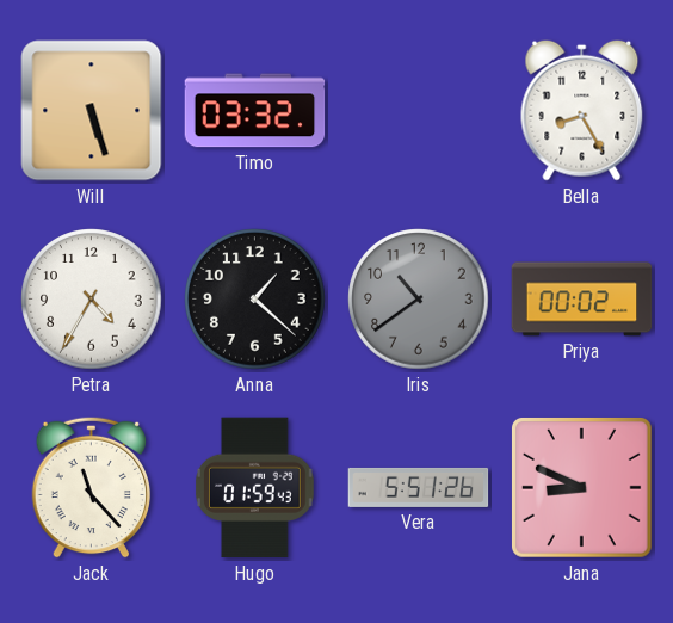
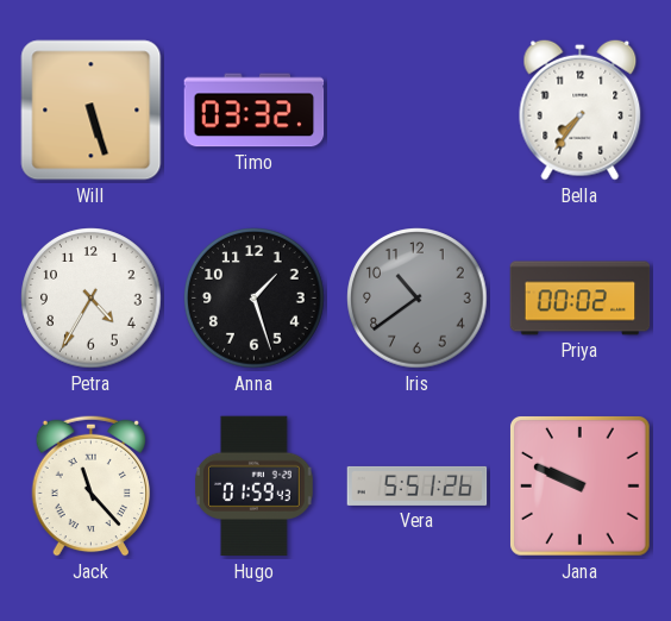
Bella: 8:25 -> 7:36
Anna: 1:22 -> 1:27
Jana: 8:49 -> 9:49
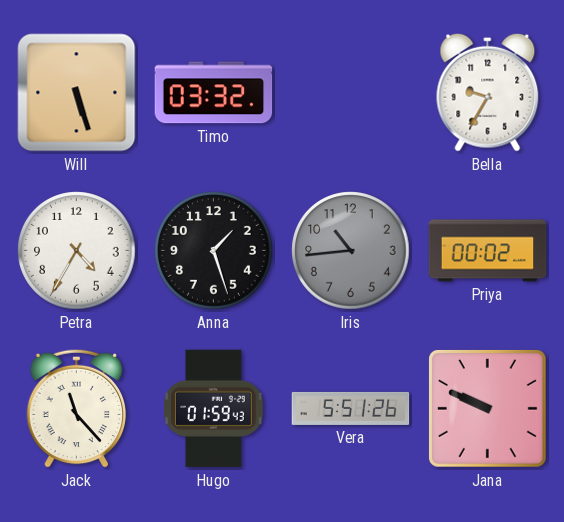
Bella: 7:36 -> 9:35
Iris: 10:39 -> 10:44
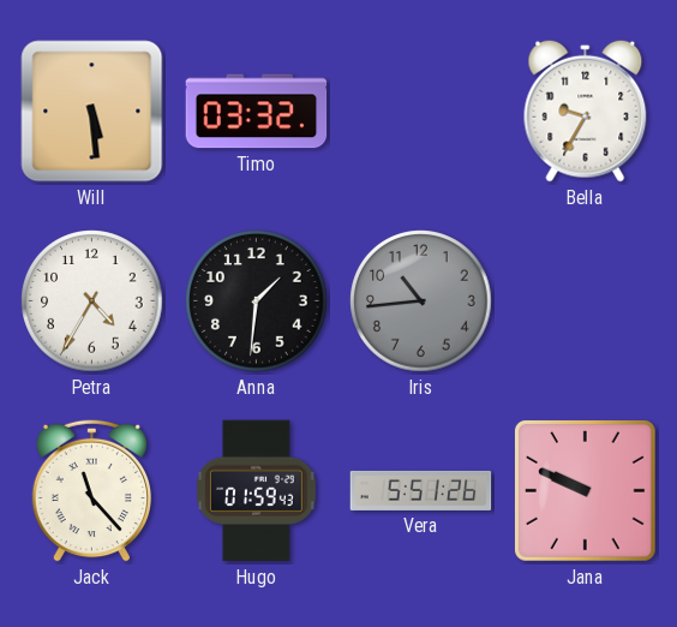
Will: 5:27 -> 5:29
Anna: 1:27 -> 1:31
Priya: 00:02 -> none
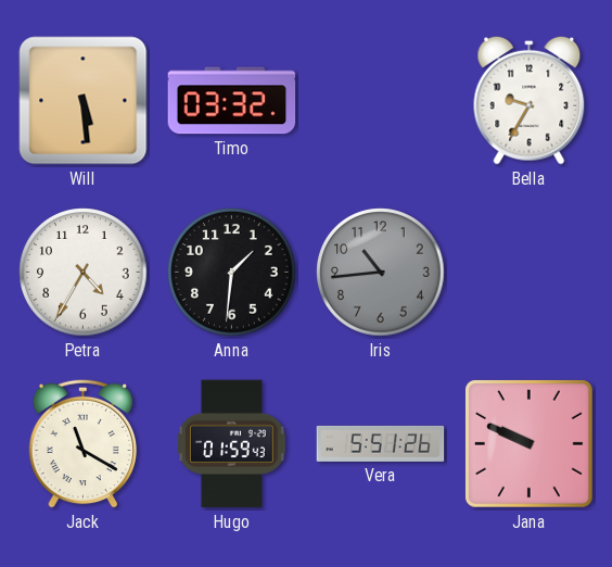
Jack: 11:23 -> 11:20
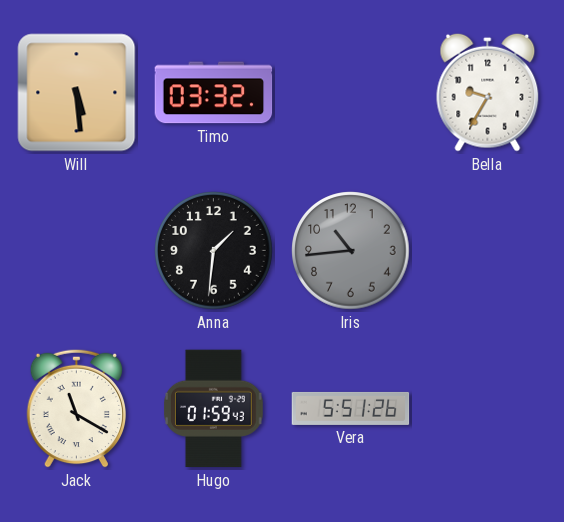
Petra: 4:35 -> none
Jana: 9:49 -> none
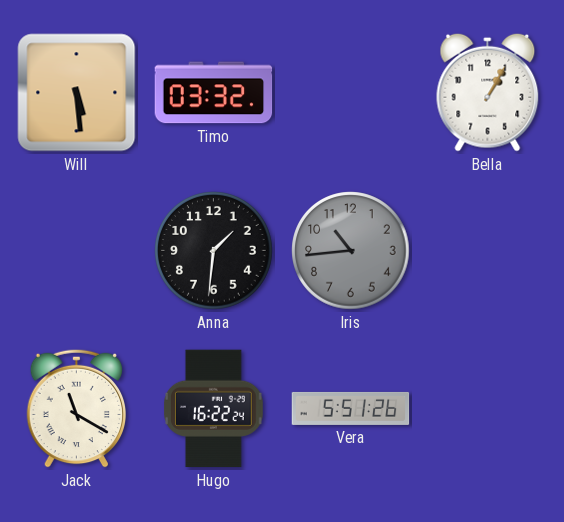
Bella: 9:35 -> 1:05
Hugo: 01:59 -> 16:22
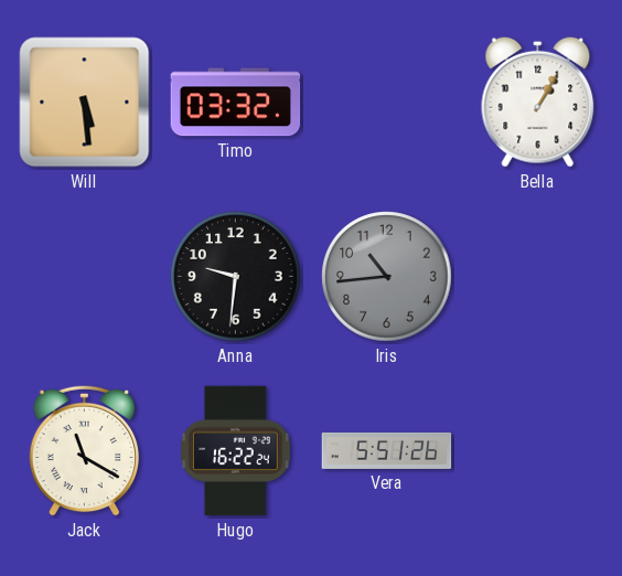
Anna: 1:31 -> 9:31
